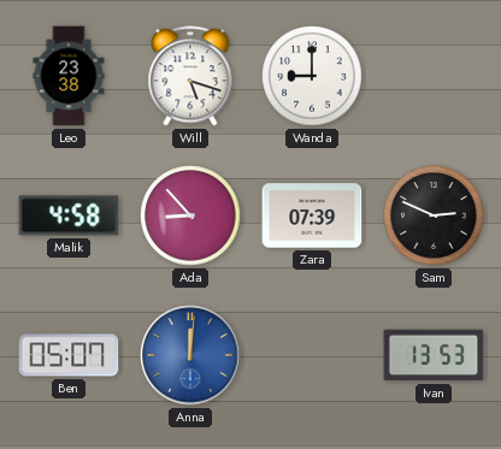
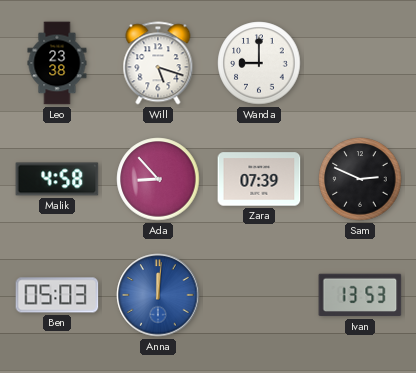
Ben: 05:07 -> 05:03
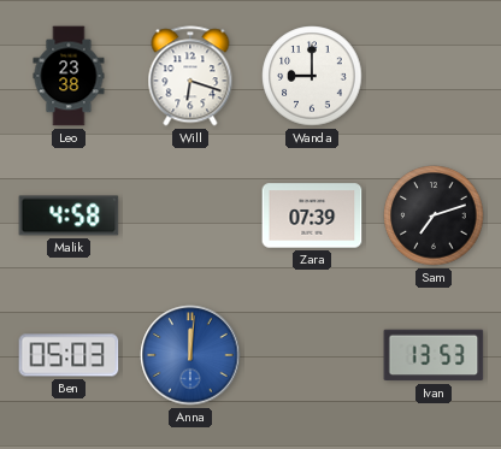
Will: 5:18 -> 6:18
Ada: 8:53 -> none
Sam: 2:49 -> 7:12
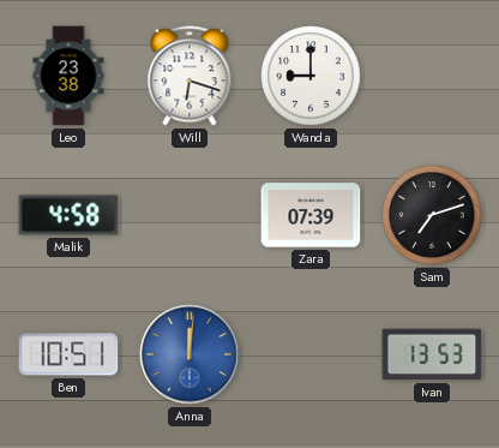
Ben: 05:03 -> 10:51
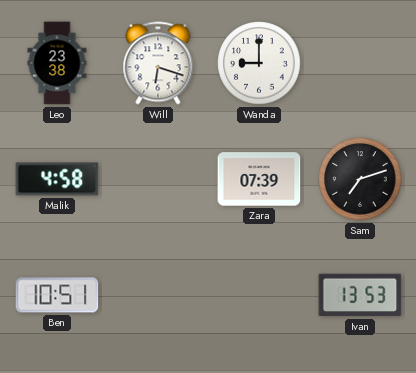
Anna: 12:01 -> none
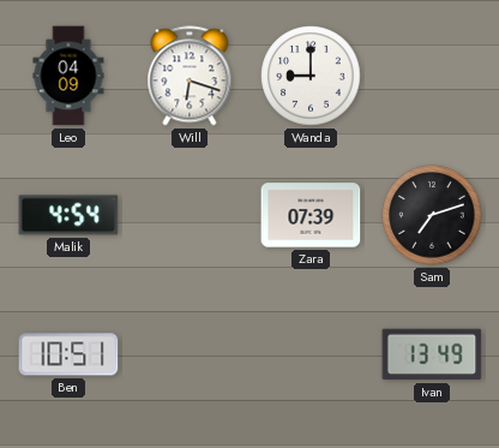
Leo: 23:38 -> 04:09
Malik: 4:58 -> 4:54
Ivan: 13:53 -> 13:49
